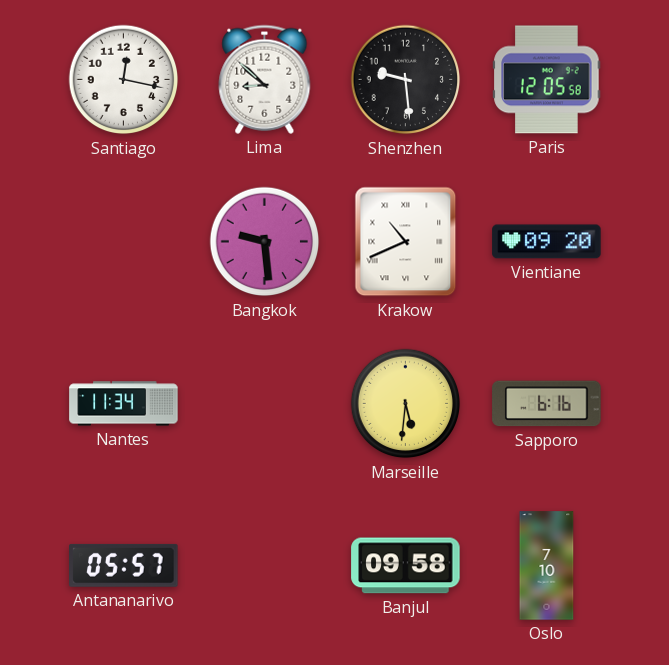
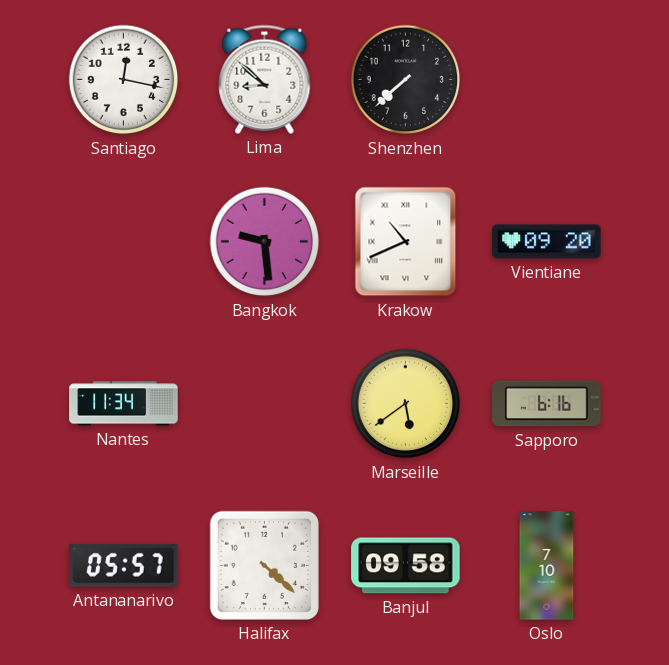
Shenzhen: 9:29 -> 7:38
Paris: 12:05 -> none
Marseille: 5:31 -> 5:39
Halifax: none -> 4:22
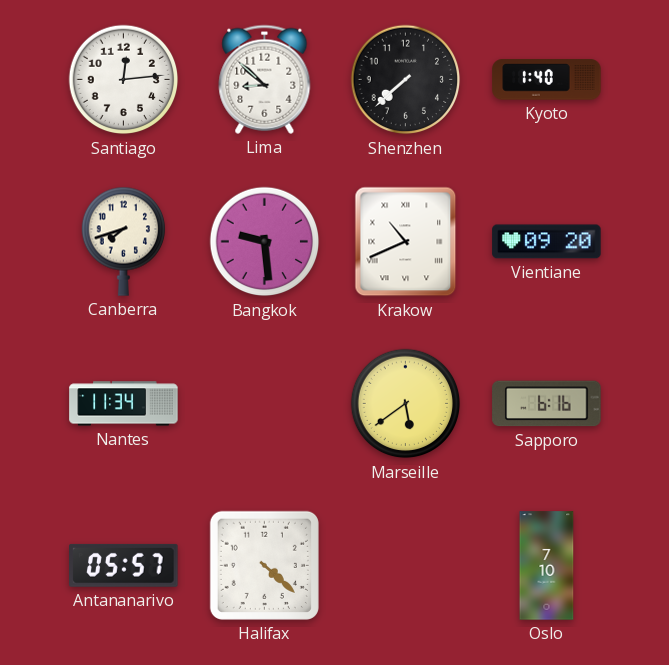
Santiago: 12:17 -> 12:14
Kyoto: none -> 1:40
Canberra: none -> 7:42
Banjul: 09:58 -> none
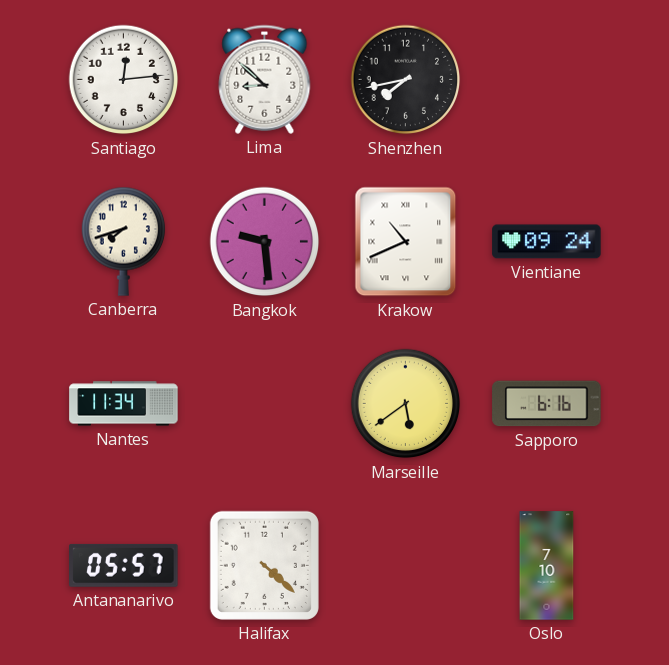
Shenzhen: 7:38 -> 7:43
Kyoto: 1:40 -> none
Vientiane: 09:20 -> 09:24
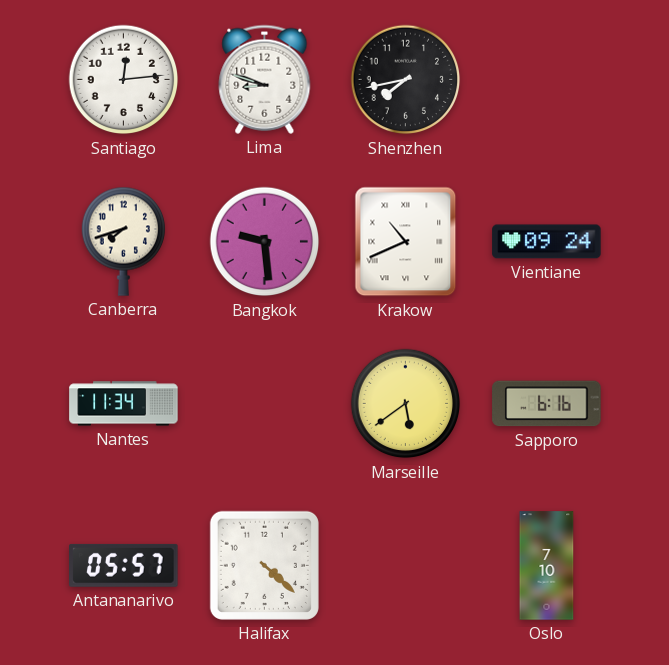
Lima: 8:52 -> 8:48
